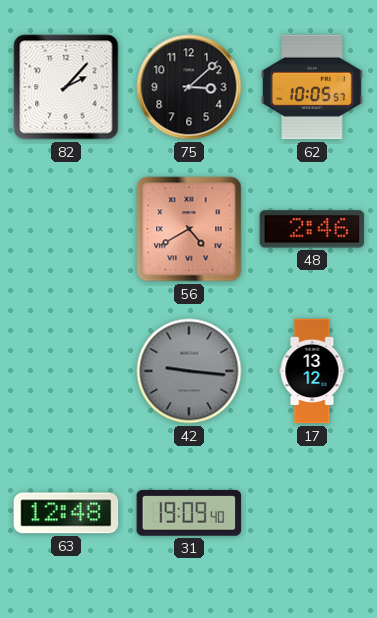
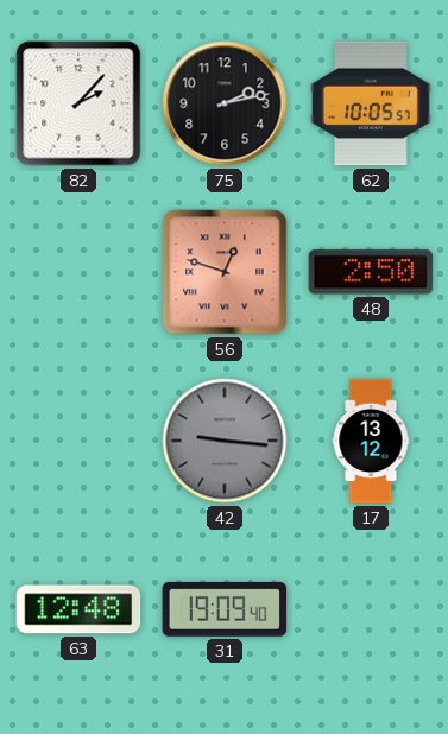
75: 3:08 -> 2:13
56: 4:40 -> 12:48
48: 2:46 -> 2:50
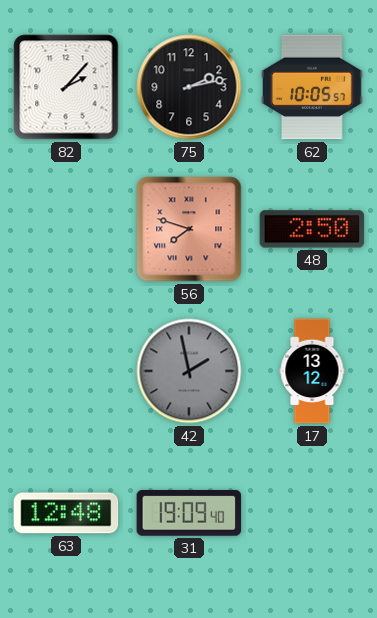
56: 12:48 -> 7:48
42: 9:16 -> 1:58
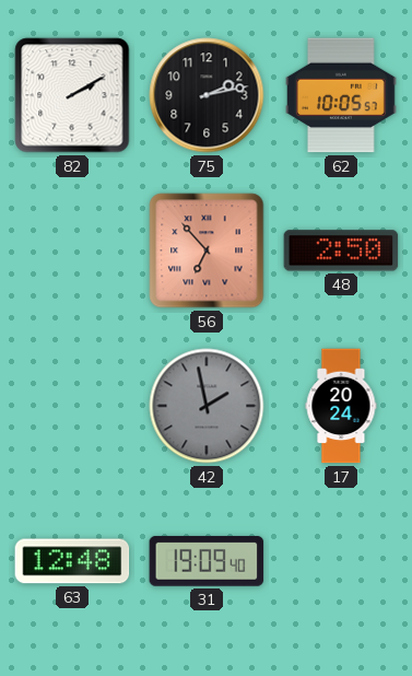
82: 2:07 -> 2:10
56: 7:48 -> 6:53
17: 13:12 -> 20:24
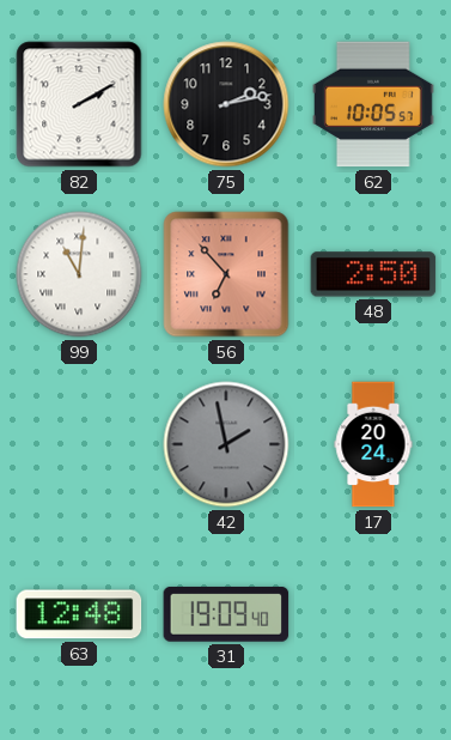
99: none -> 11:01
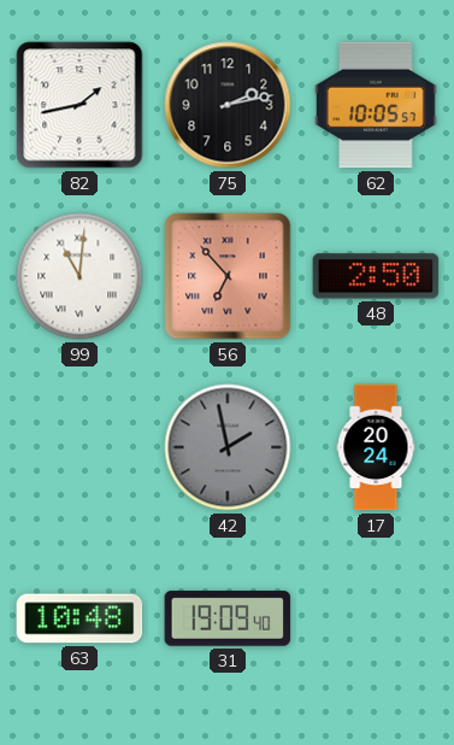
82: 2:10 -> 1:43
63: 12:48 -> 10:48
